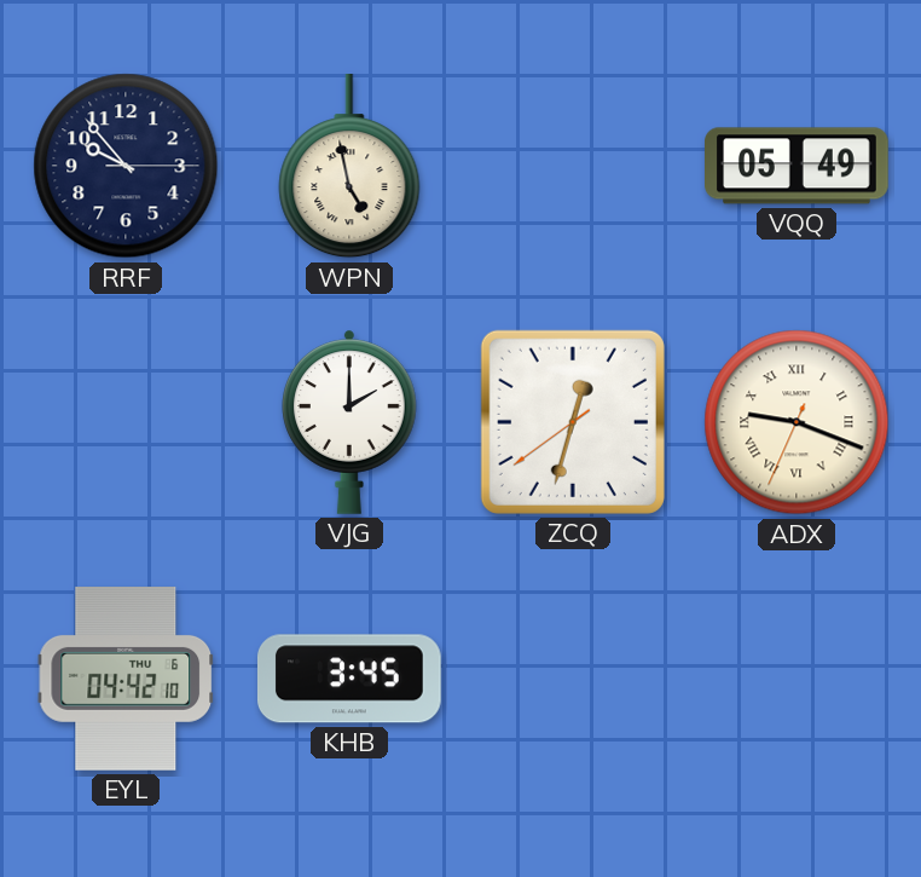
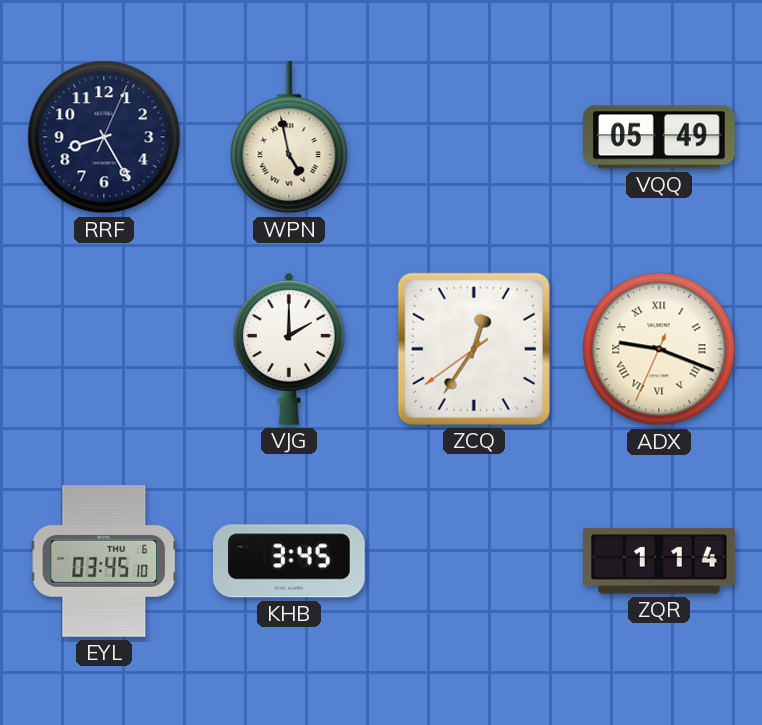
RRF: 9:53 -> 8:25
ZCQ: 12:32 -> 12:35
EYL: 04:42 -> 03:45
ZQR: none -> 1:14
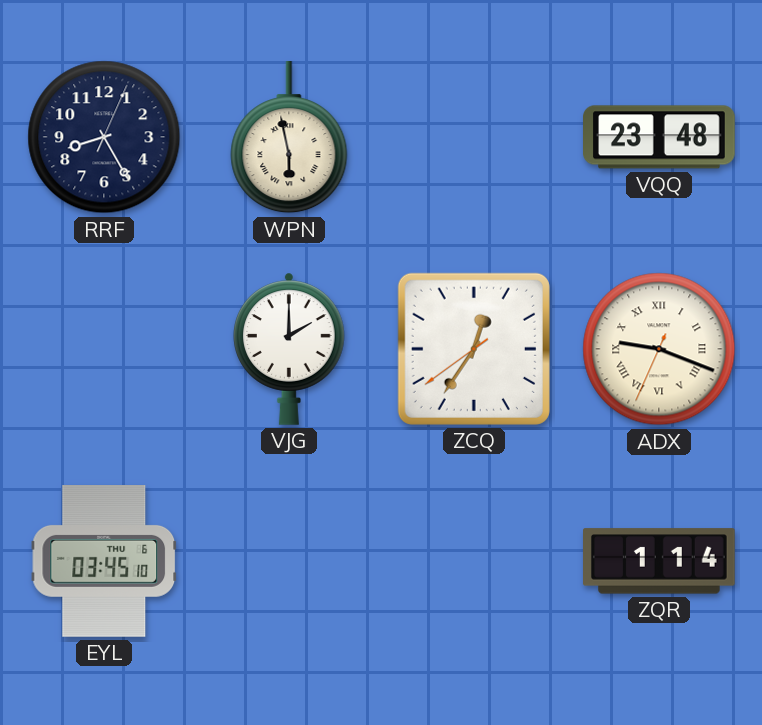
WPN: 4:58 -> 5:58
VQQ: 05:49 -> 23:48
KHB: 3:45 -> none
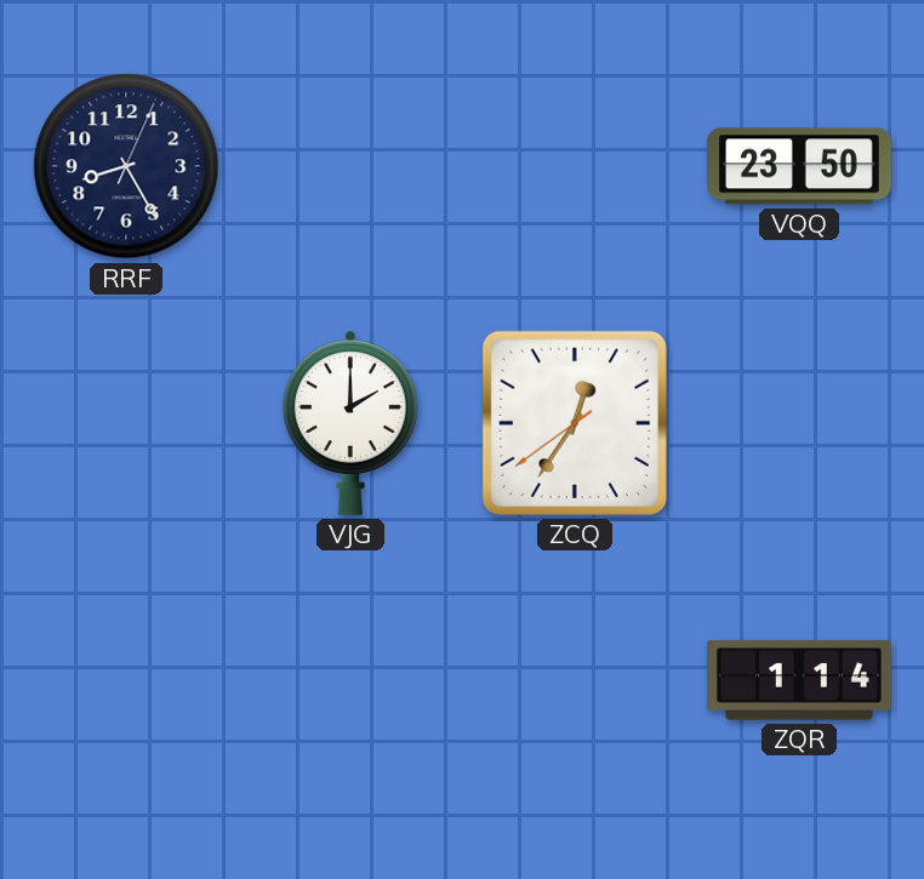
WPN: 5:58 -> none
VQQ: 23:48 -> 23:50
ADX: 9:18 -> none
EYL: 03:45 -> none
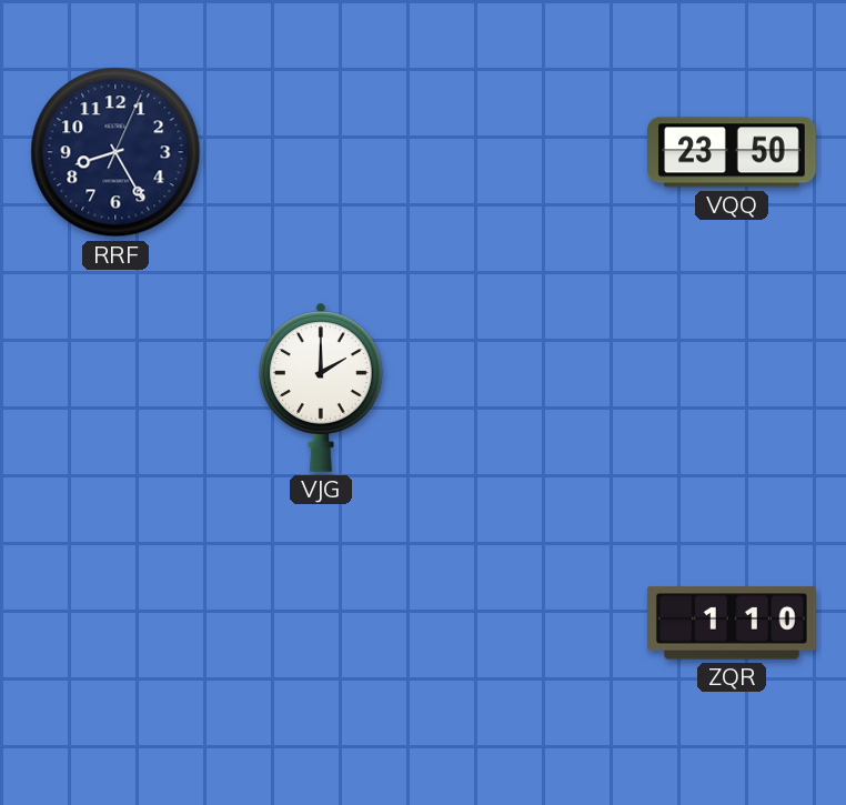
ZCQ: 12:35 -> none
ZQR: 1:14 -> 1:10
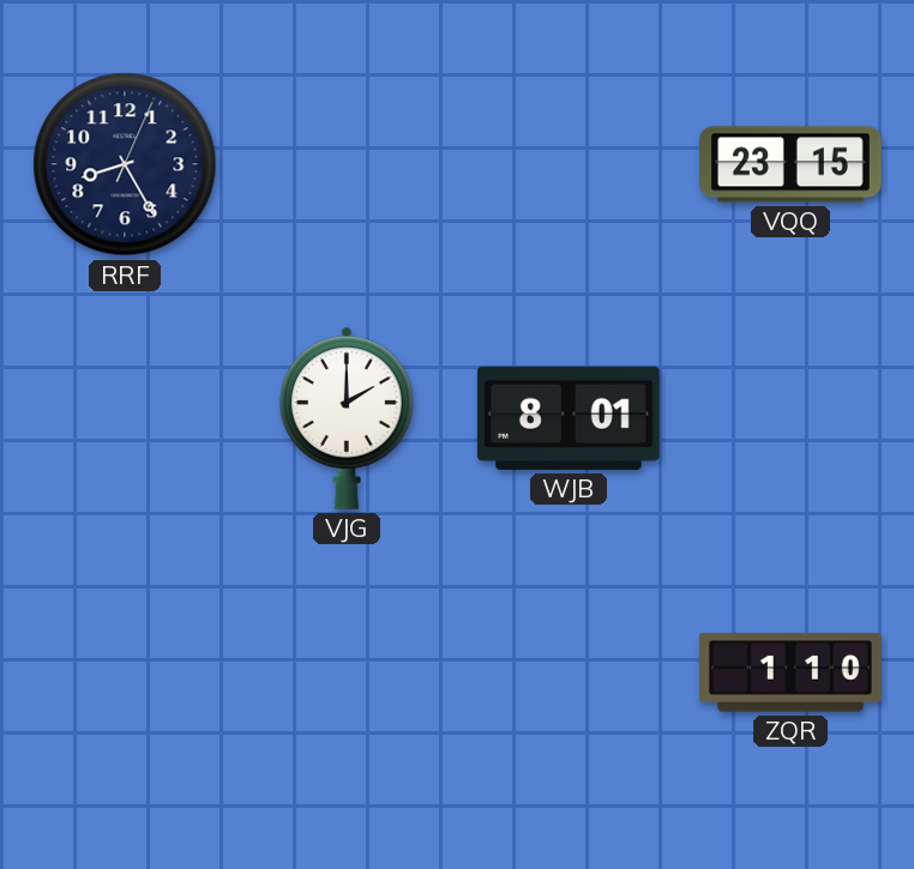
VQQ: 23:50 -> 23:15
WJB: none -> 8:01
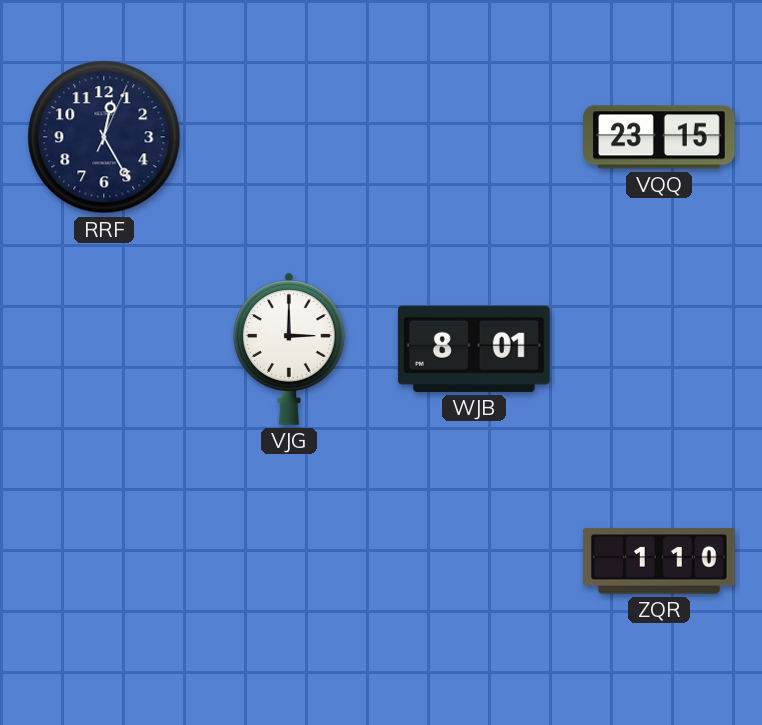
RRF: 8:25 -> 12:25
VJG: 2:00 -> 3:00
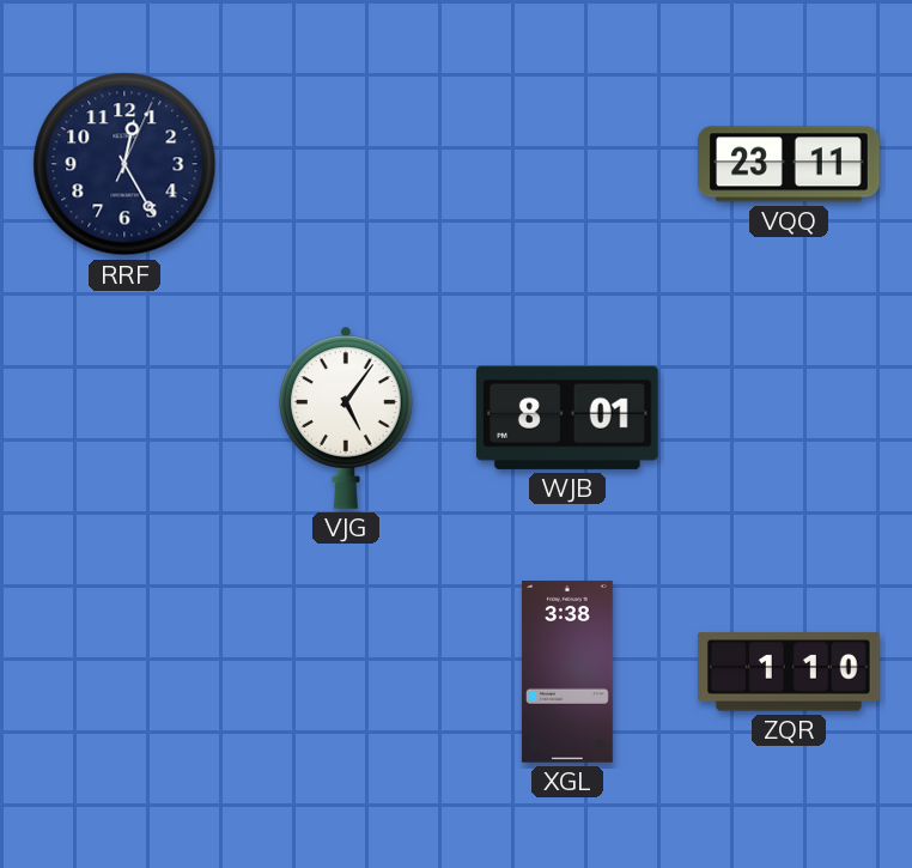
VQQ: 23:15 -> 23:11
VJG: 3:00 -> 5:06
XGL: none -> 3:38
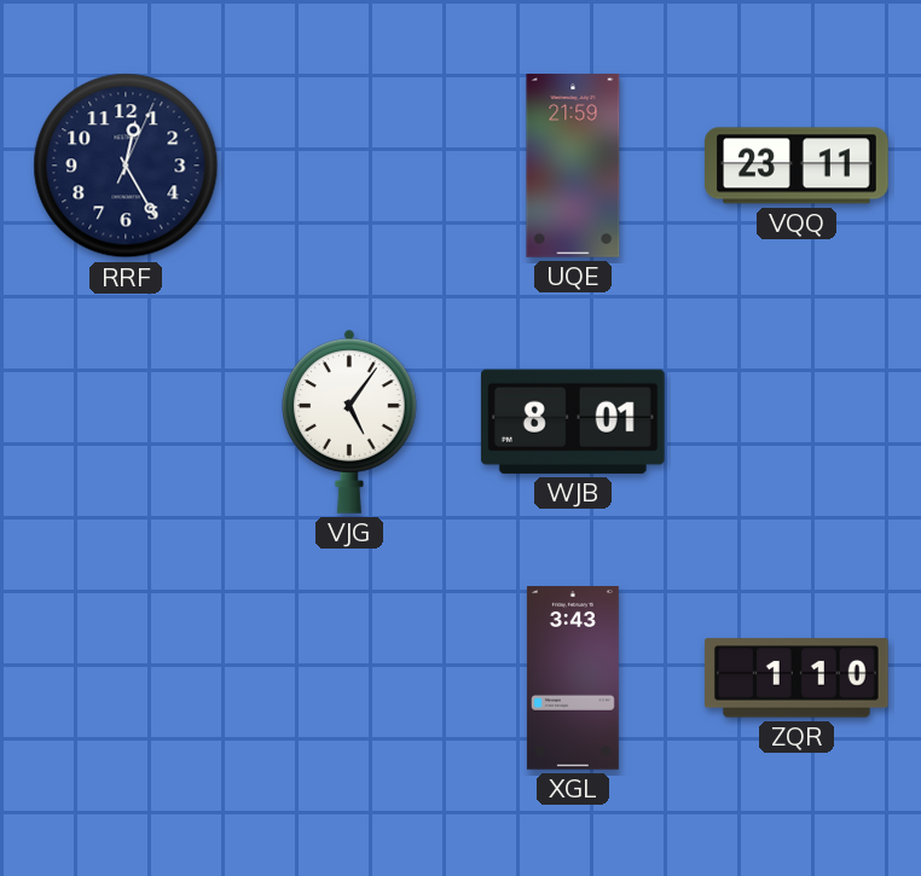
UQE: none -> 21:59
XGL: 3:38 -> 3:43
